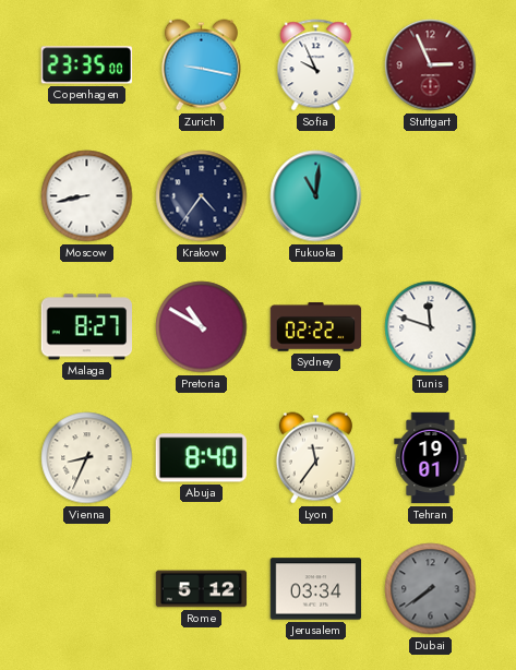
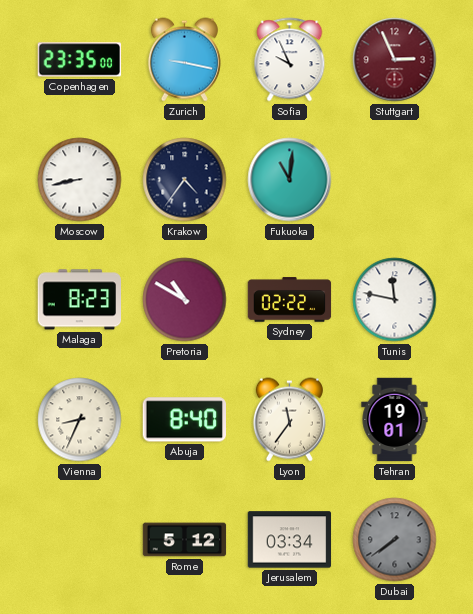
Malaga: 8:27 -> 8:23
Tunis: 11:48 -> 11:47
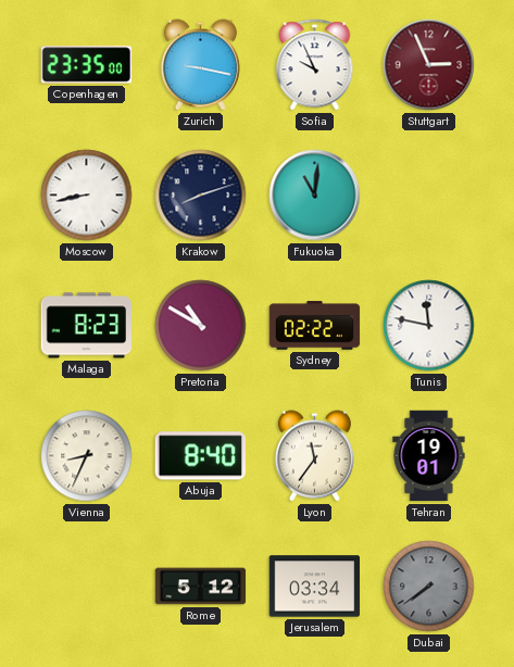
Krakow: 4:36 -> 8:12
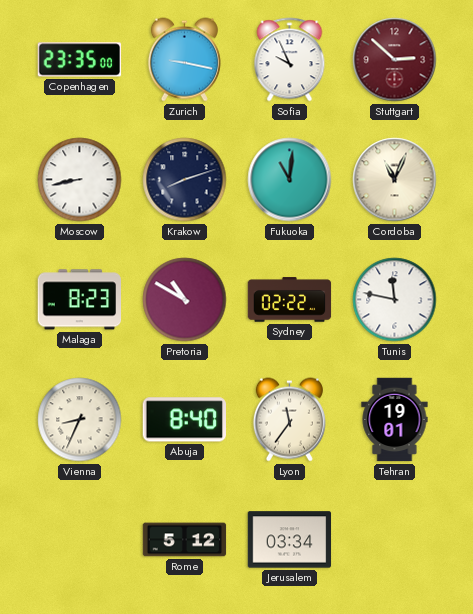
Stuttgart: 2:56 -> 2:52
Cordoba: none -> 11:04
Dubai: 7:39 -> none
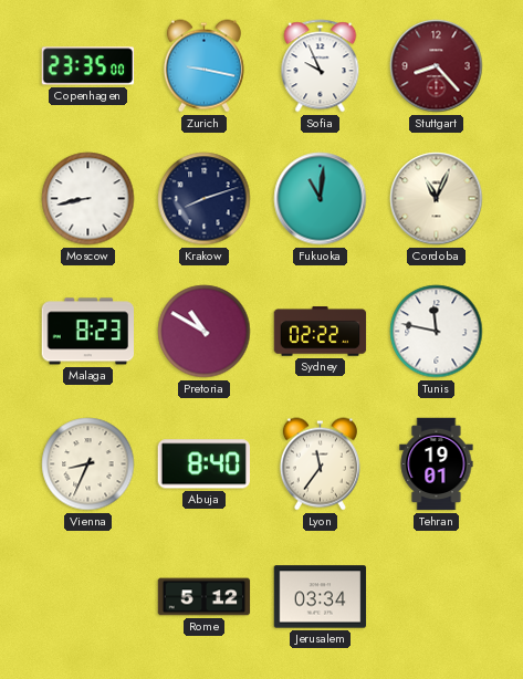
Stuttgart: 2:52 -> 8:23
